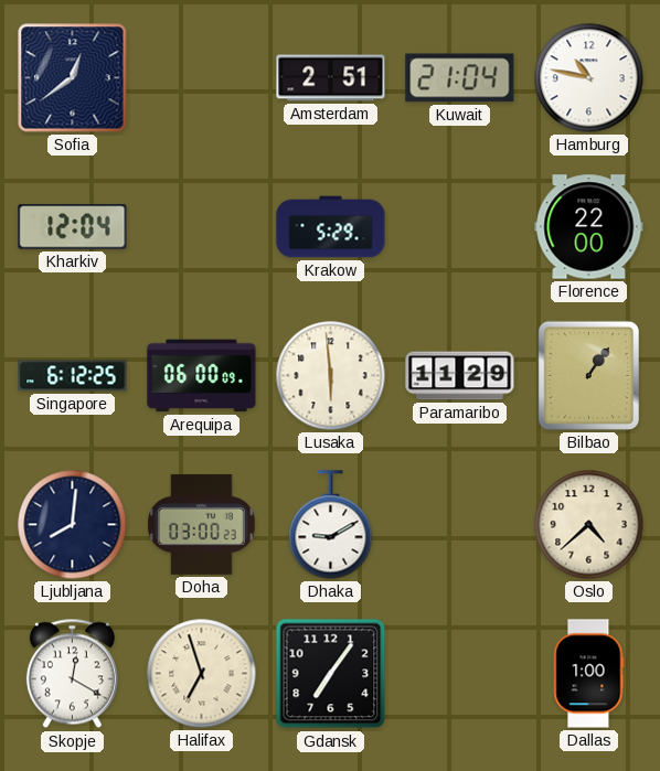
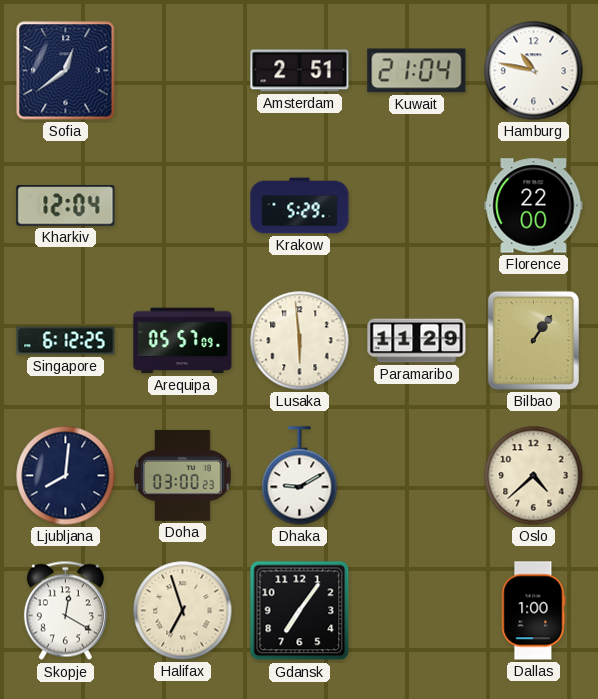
Arequipa: 06:00 -> 05:57
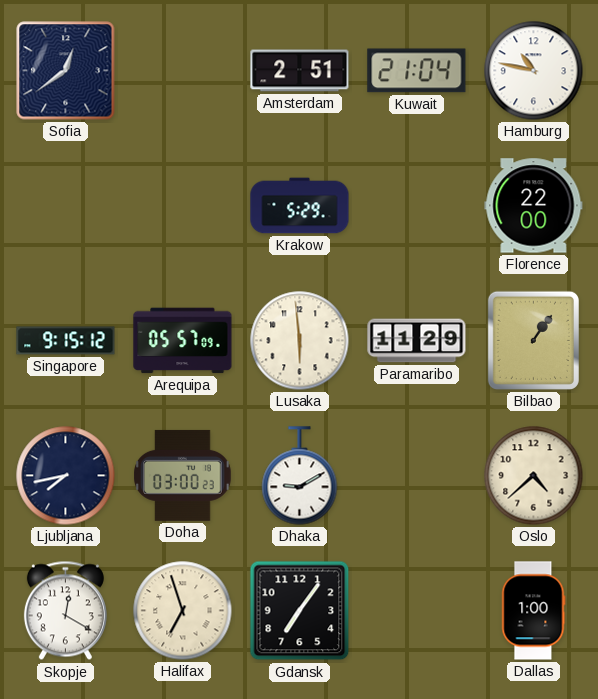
Kharkiv: 12:04 -> none
Singapore: 6:12 -> 9:15
Ljubljana: 8:01 -> 7:43
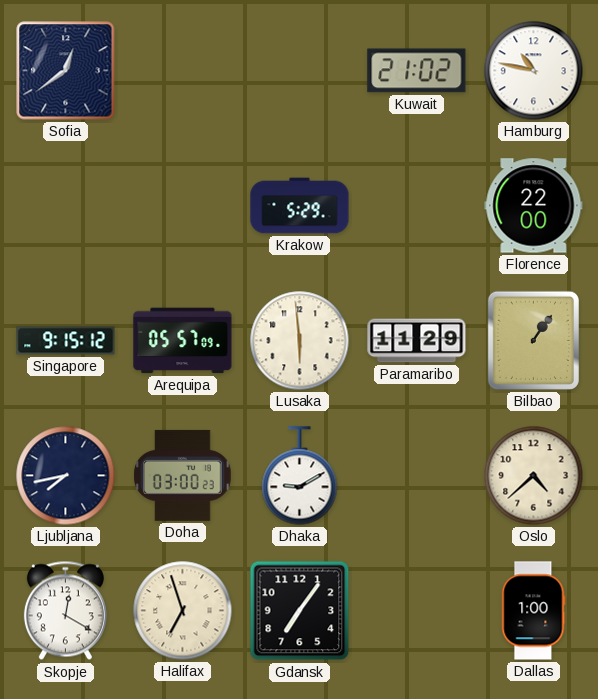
Amsterdam: 2:51 -> none
Kuwait: 21:04 -> 21:02
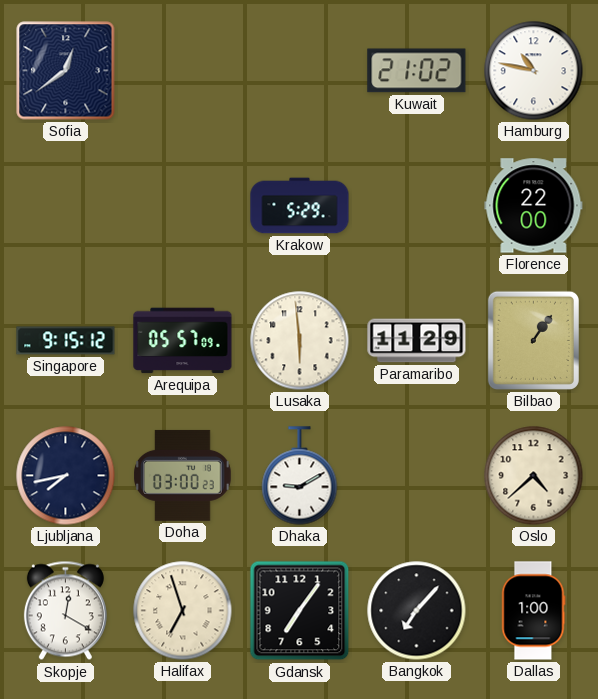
Bangkok: none -> 7:07
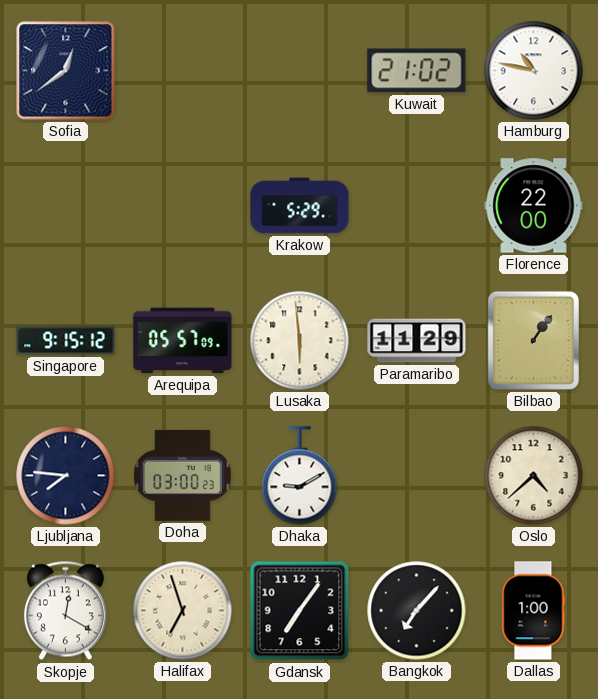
Ljubljana: 7:43 -> 7:46
